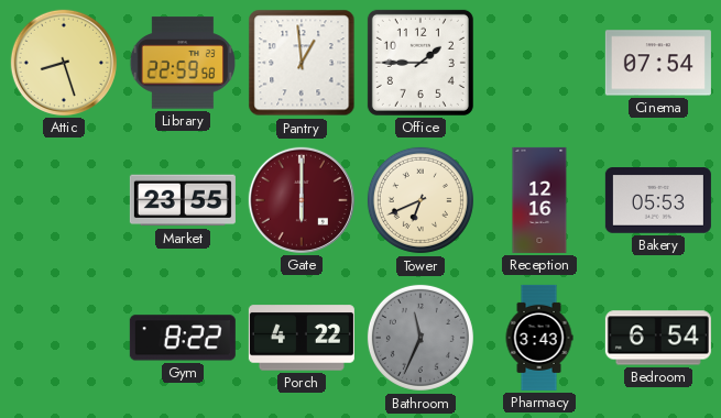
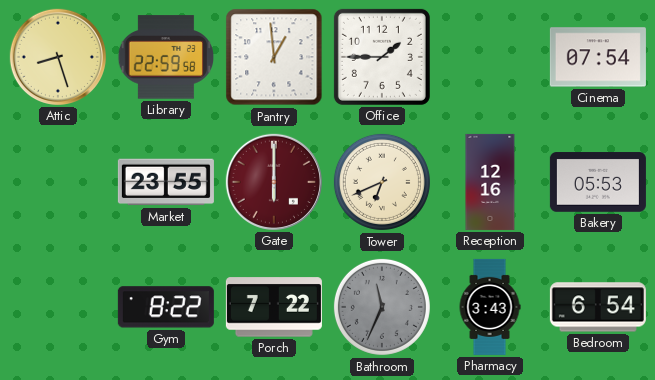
Porch: 4:22 -> 7:22
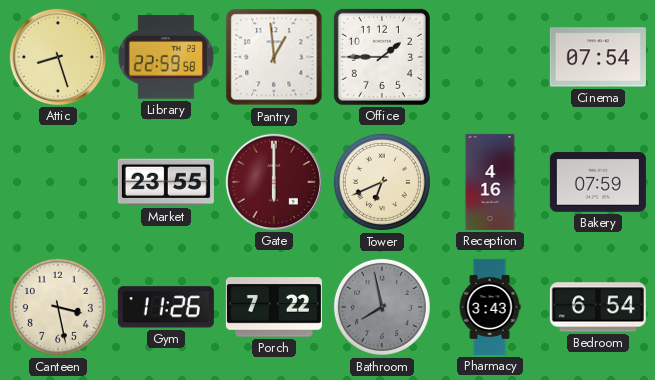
Reception: 12:16 -> 4:16
Bakery: 05:53 -> 07:59
Canteen: none -> 3:28
Gym: 8:22 -> 11:26
Bathroom: 11:34 -> 7:58
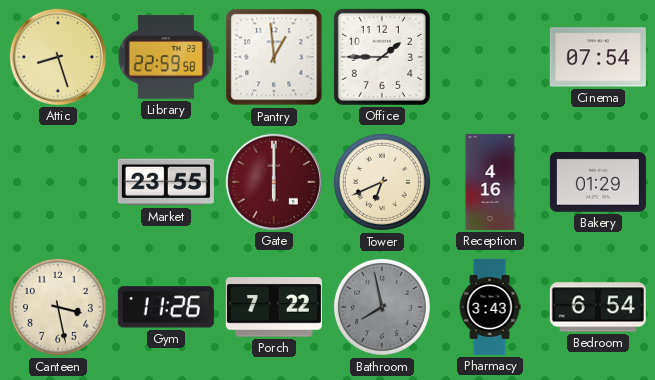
Bakery: 07:59 -> 01:29
